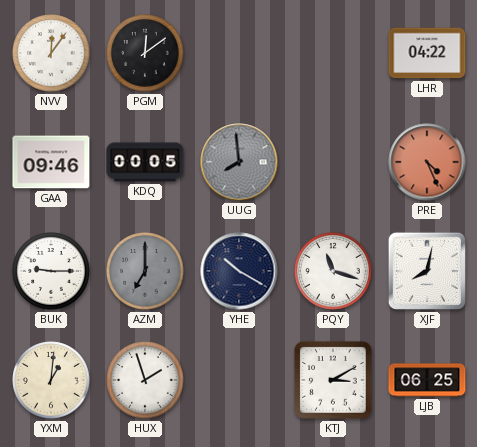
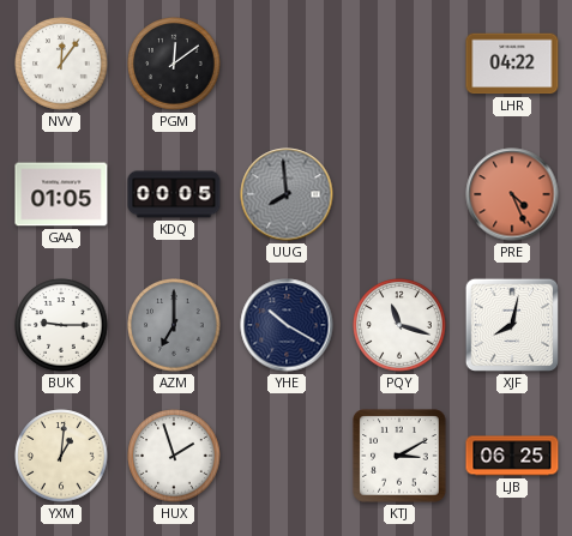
GAA: 09:46 -> 01:05
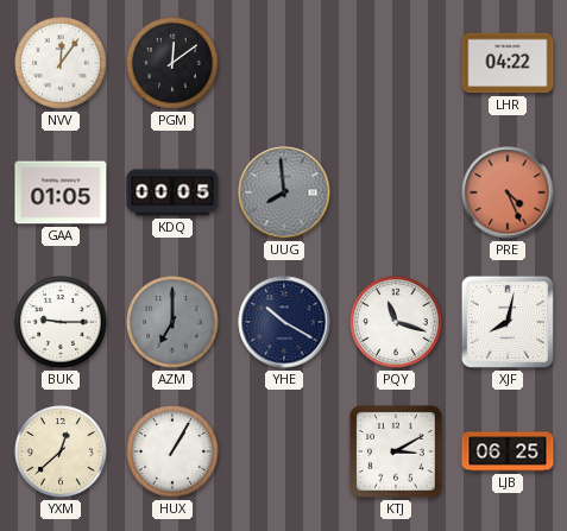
YXM: 1:01 -> 12:38
HUX: 1:57 -> 1:05
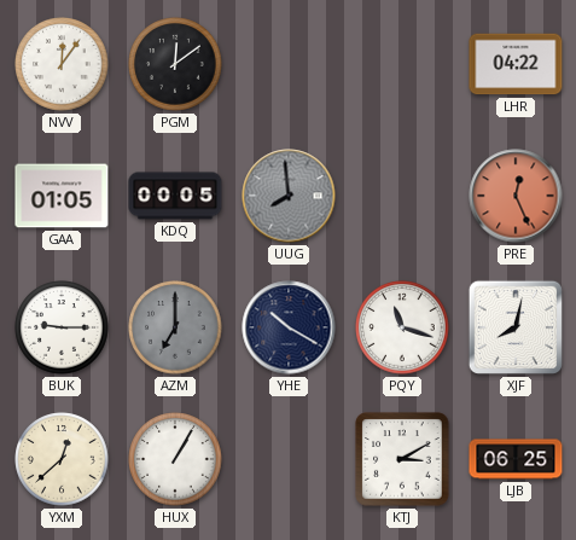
PRE: 4:26 -> 12:26
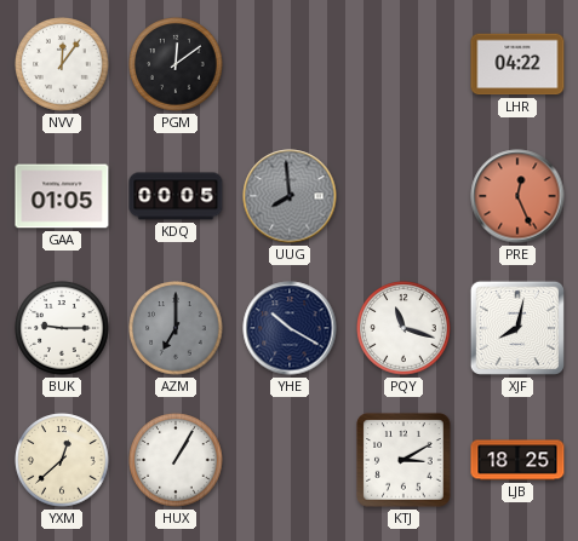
LJB: 06:25 -> 18:25
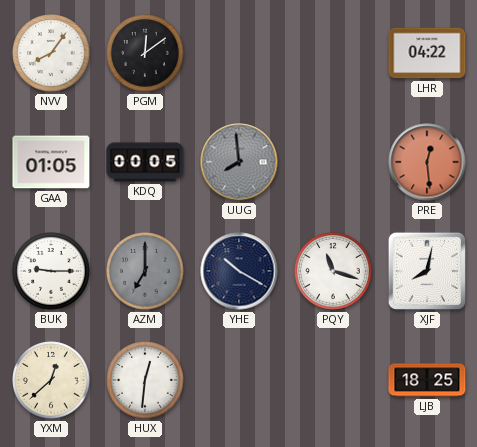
NVV: 12:06 -> 8:06
PRE: 12:26 -> 12:29
HUX: 1:05 -> 12:31
KTJ: 3:10 -> none
